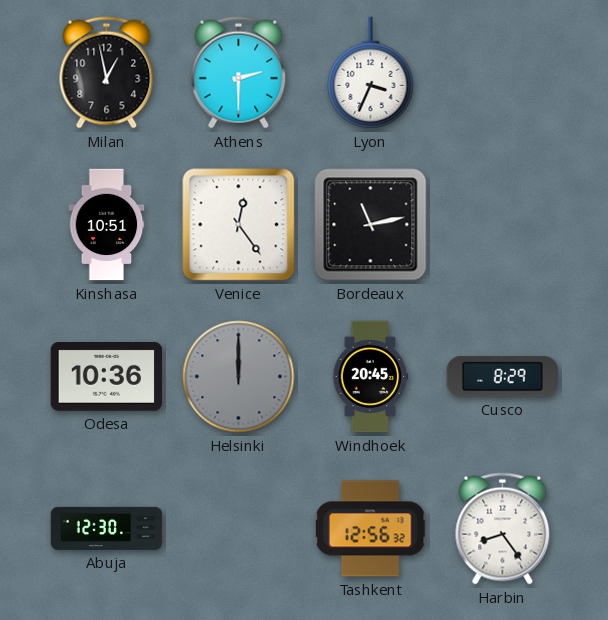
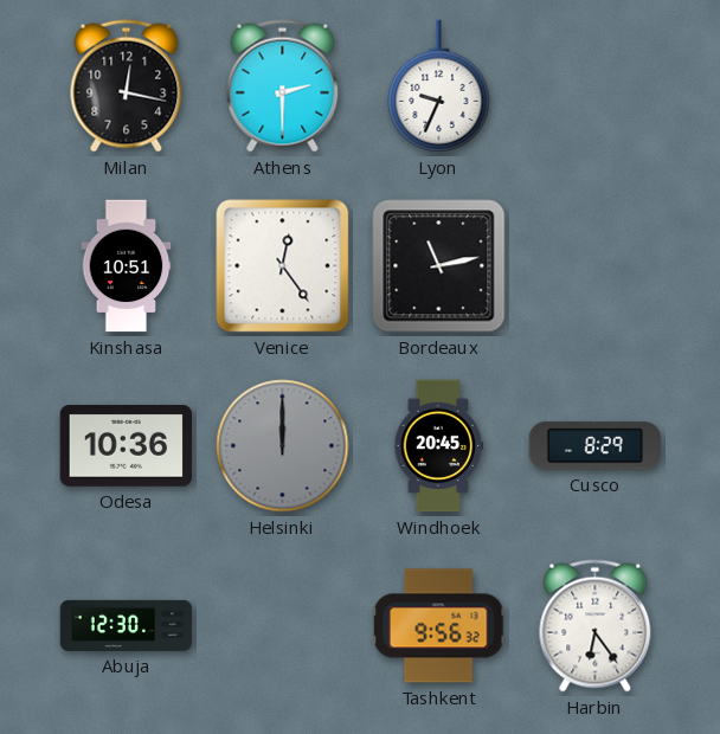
Milan: 12:58 -> 12:17
Lyon: 3:34 -> 9:34
Tashkent: 12:56 -> 9:56
Harbin: 8:24 -> 6:24
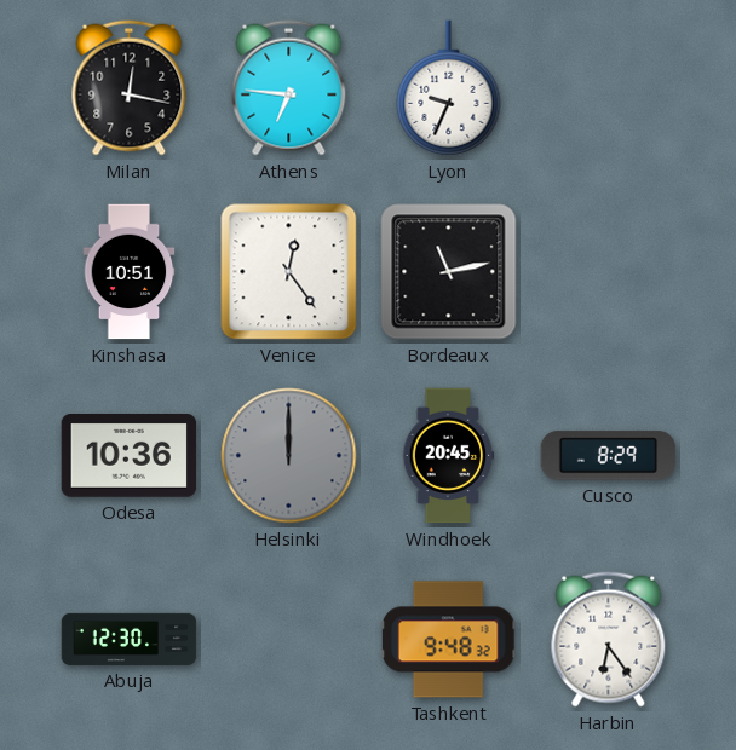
Athens: 2:30 -> 6:46
Tashkent: 9:56 -> 9:48
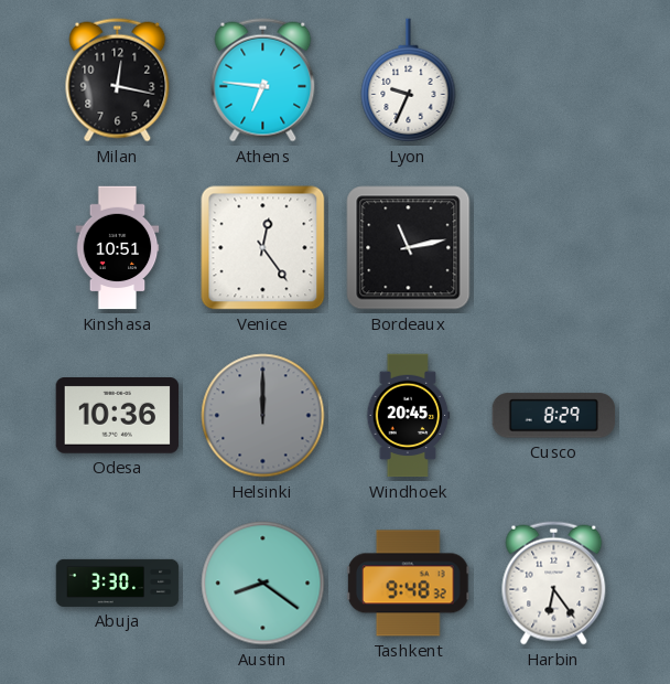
Abuja: 12:30 -> 3:30
Austin: none -> 8:21
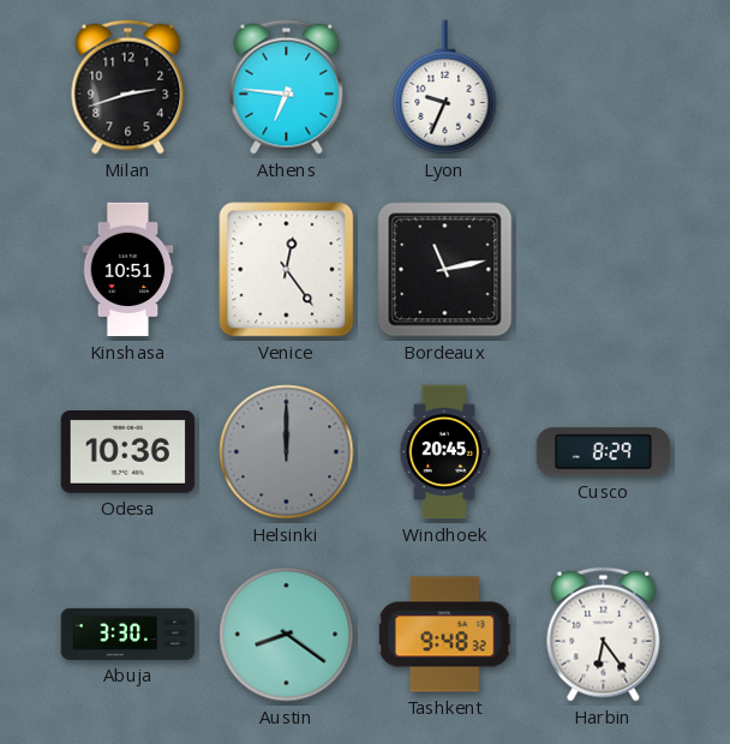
Milan: 12:17 -> 2:42
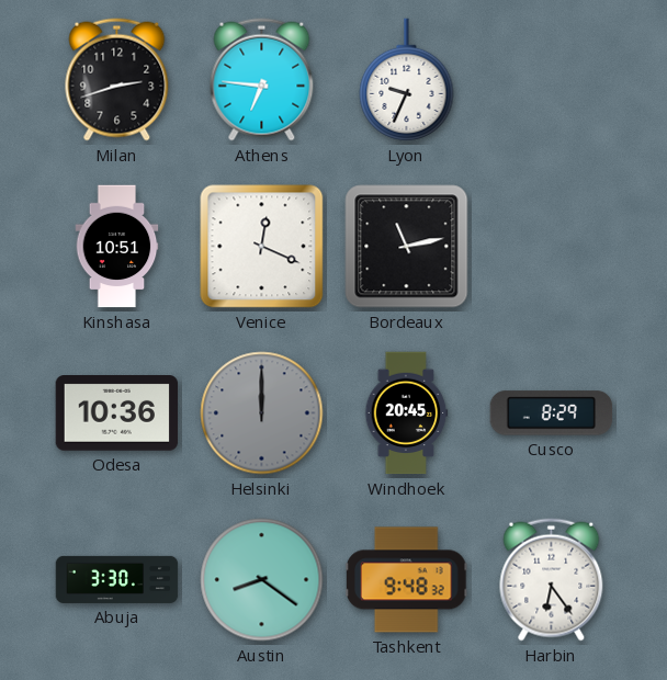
Venice: 12:24 -> 12:19
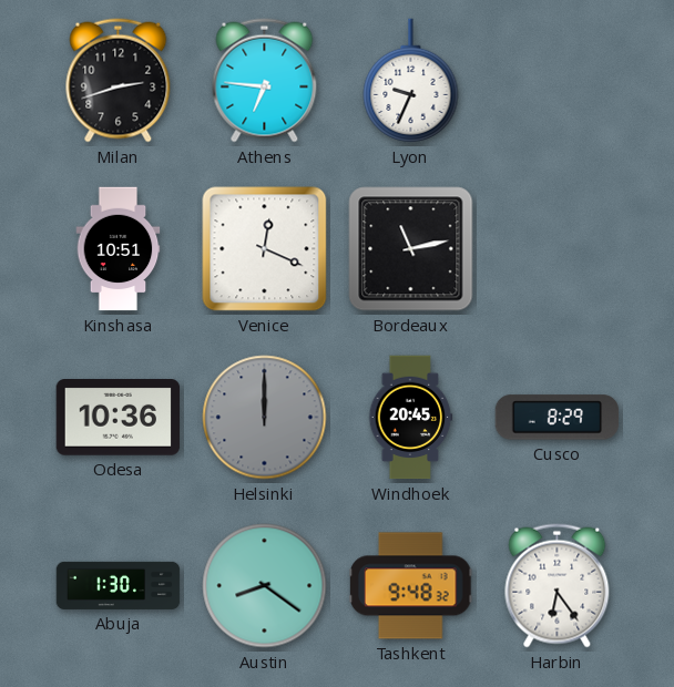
Abuja: 3:30 -> 1:30
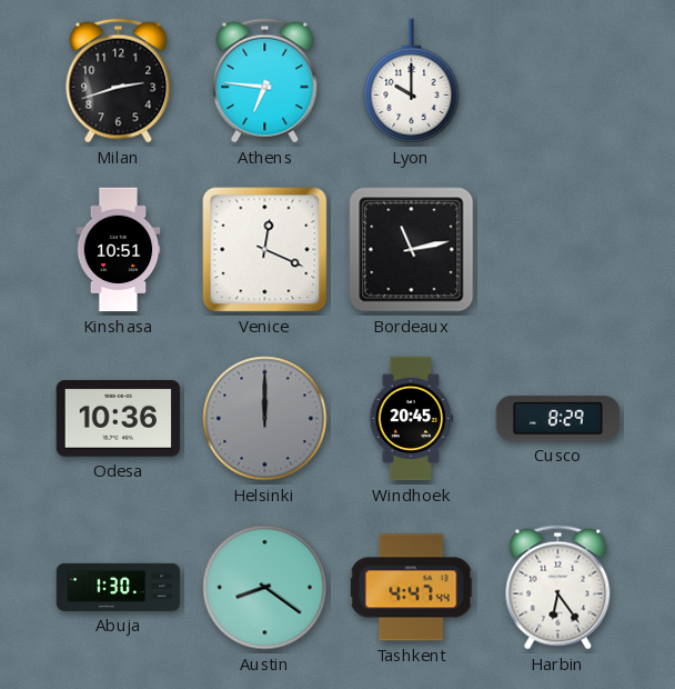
Lyon: 9:34 -> 10:00
Tashkent: 9:48 -> 4:47
